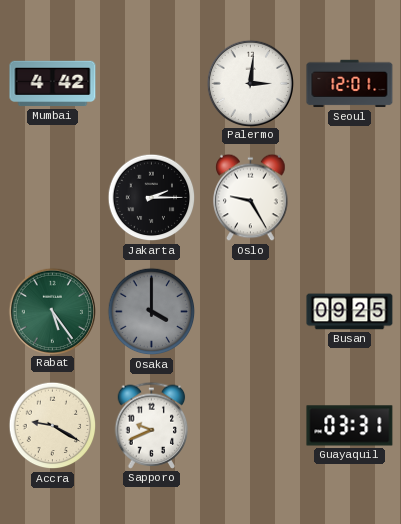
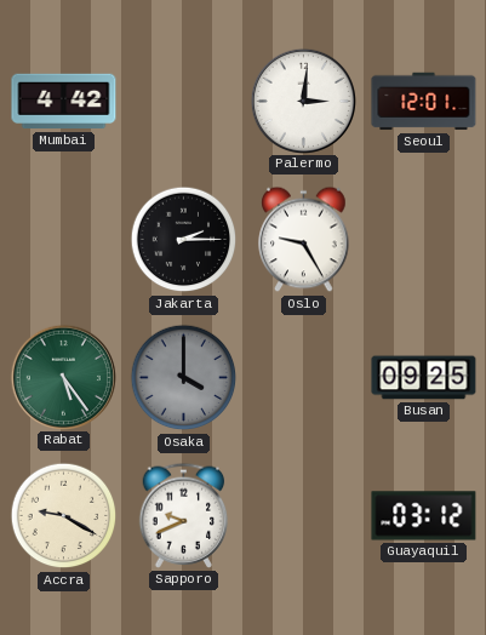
Guayaquil: 03:31 -> 03:12
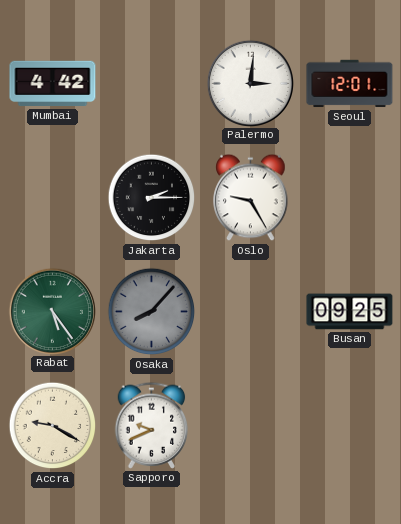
Osaka: 4:00 -> 8:07
Guayaquil: 03:12 -> none
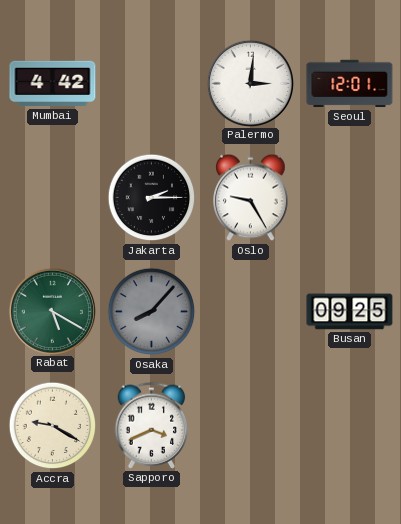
Rabat: 5:24 -> 5:20
Sapporo: 9:41 -> 3:41
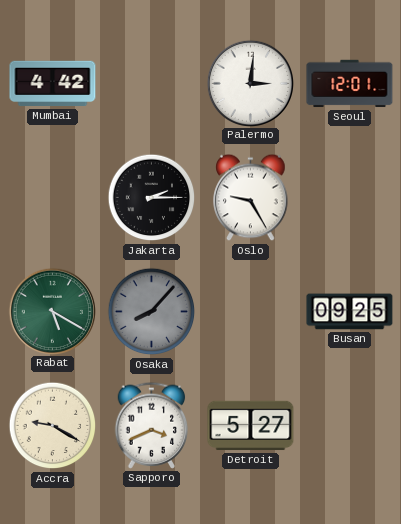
Detroit: none -> 5:27
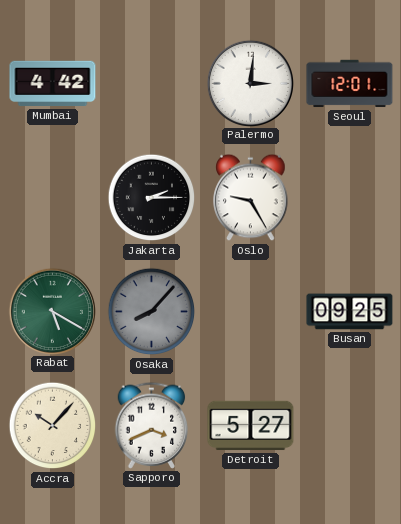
Accra: 9:20 -> 10:07
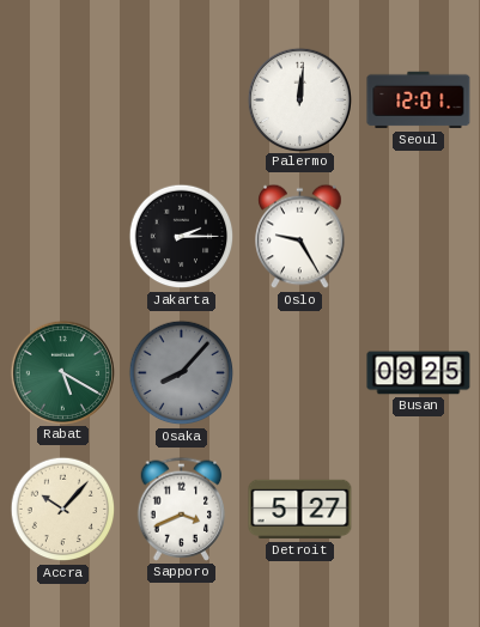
Mumbai: 4:42 -> none
Palermo: 3:01 -> 12:01
